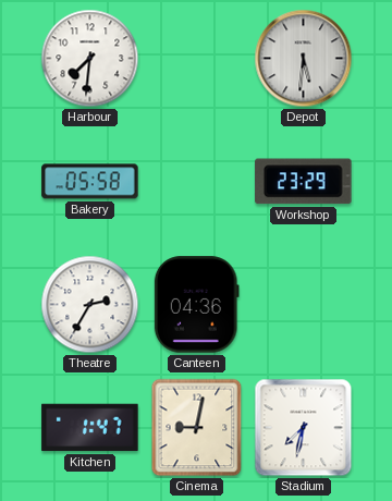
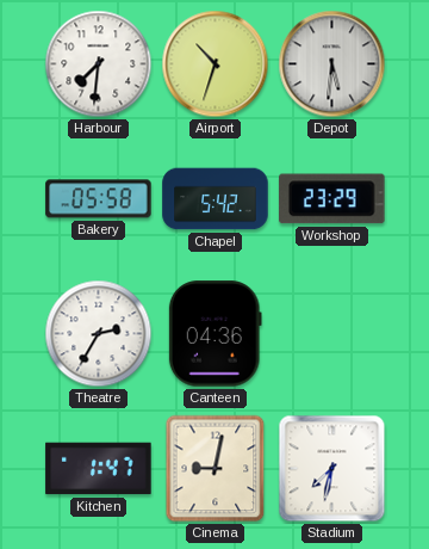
Airport: none -> 10:33
Chapel: none -> 5:42
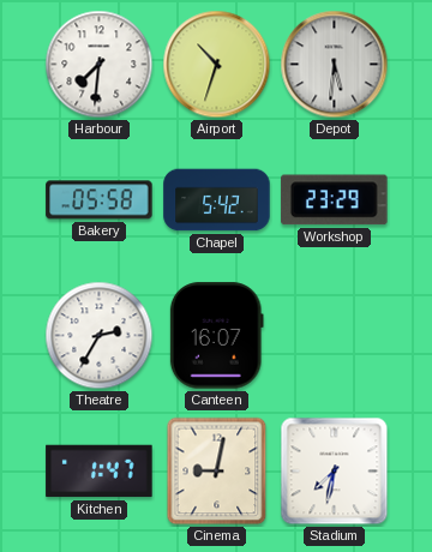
Canteen: 04:36 -> 16:07
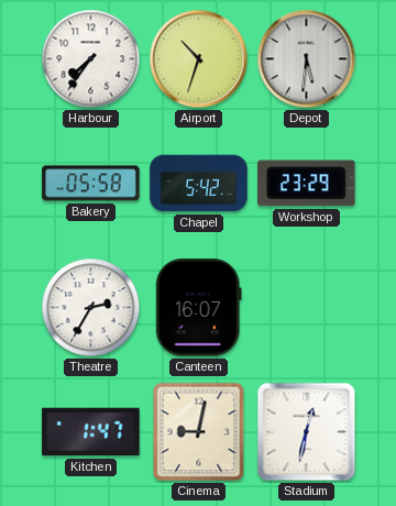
Harbour: 7:31 -> 7:36
Stadium: 7:32 -> 12:32
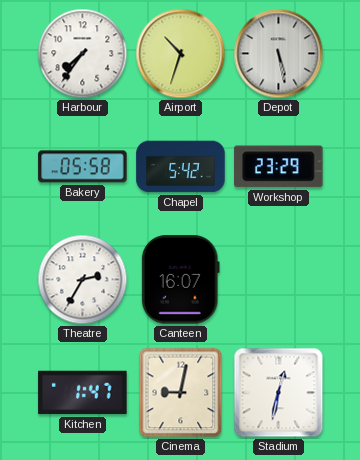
Depot: 5:31 -> 5:28
